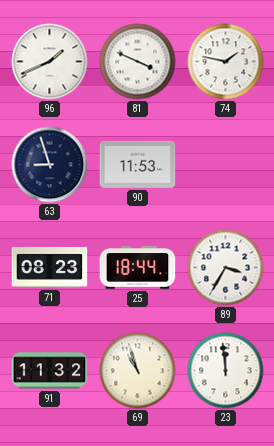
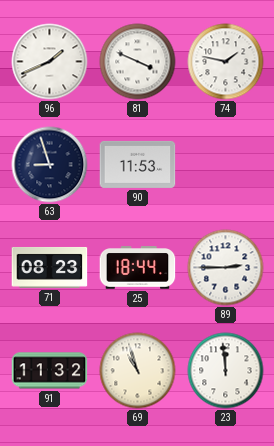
89: 3:35 -> 2:45
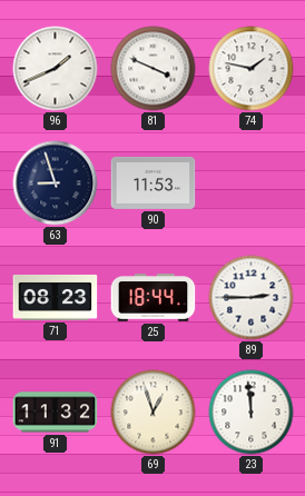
69: 10:57 -> 12:57
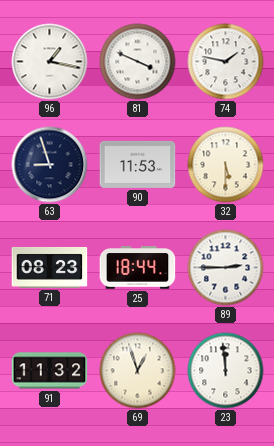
96: 1:41 -> 1:17
32: none -> 5:30
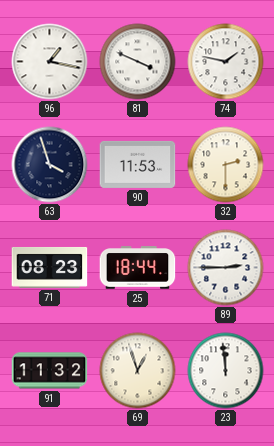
63: 8:57 -> 3:57
32: 5:30 -> 2:30
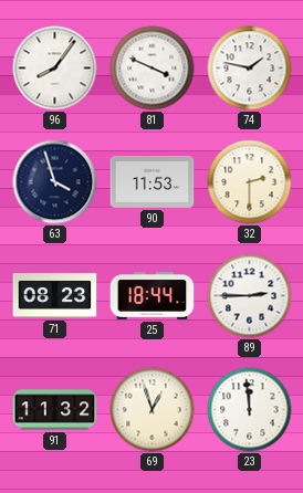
96: 1:17 -> 8:06
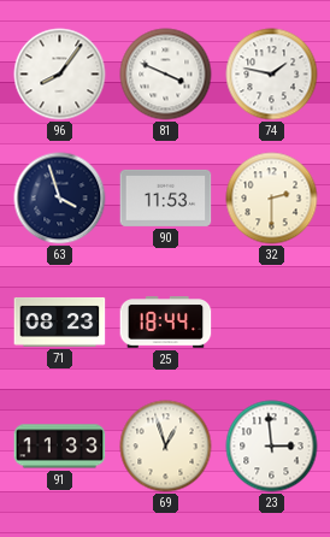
89: 2:45 -> none
91: 11:32 -> 11:33
23: 11:59 -> 2:59
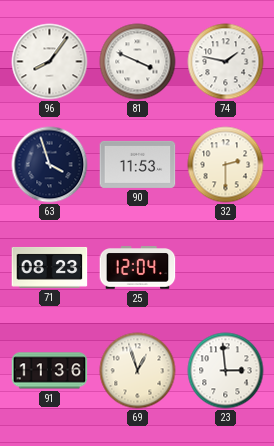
25: 18:44 -> 12:04
91: 11:33 -> 11:36
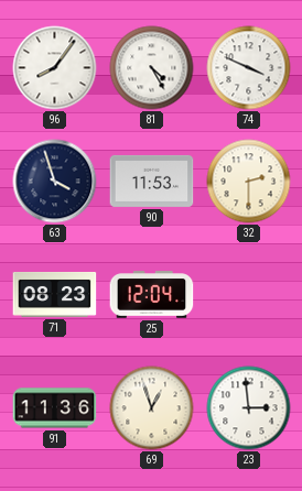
81: 3:49 -> 4:25
74: 1:47 -> 3:49
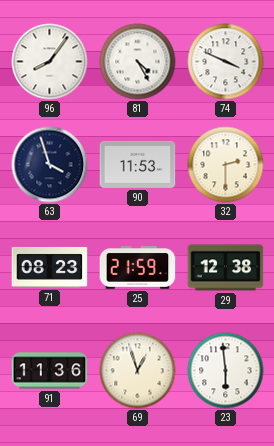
25: 12:04 -> 21:59
29: none -> 12:38
23: 2:59 -> 5:59
